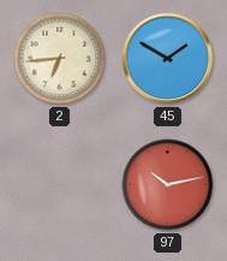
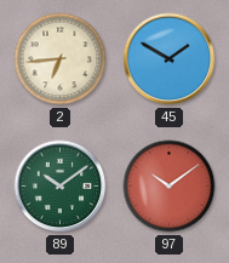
89: none -> 10:09
97: 10:13 -> 10:09
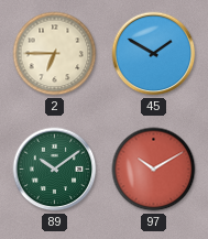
2: 6:44 -> 6:45
97: 10:09 -> 10:10
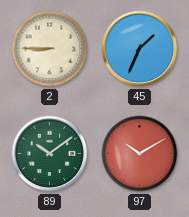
2: 6:45 -> 8:45
45: 1:50 -> 1:34
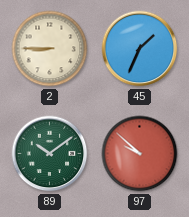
97: 10:10 -> 9:52
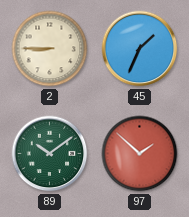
97: 9:52 -> 1:52
